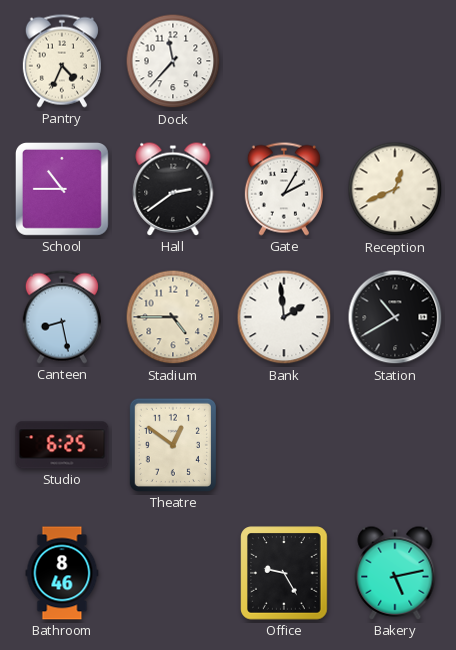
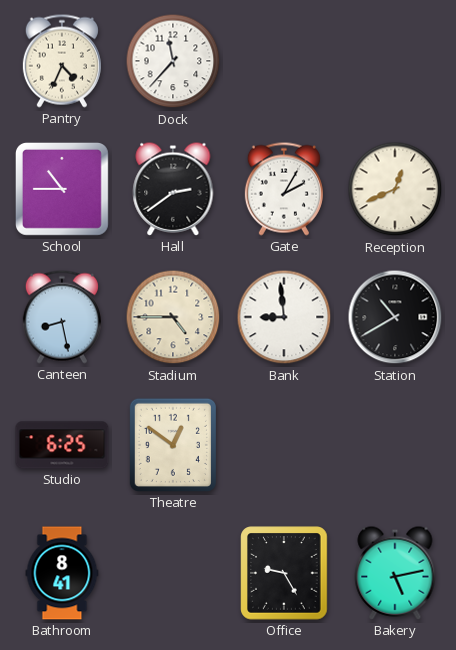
Bank: 1:59 -> 8:59
Bathroom: 8:46 -> 8:41
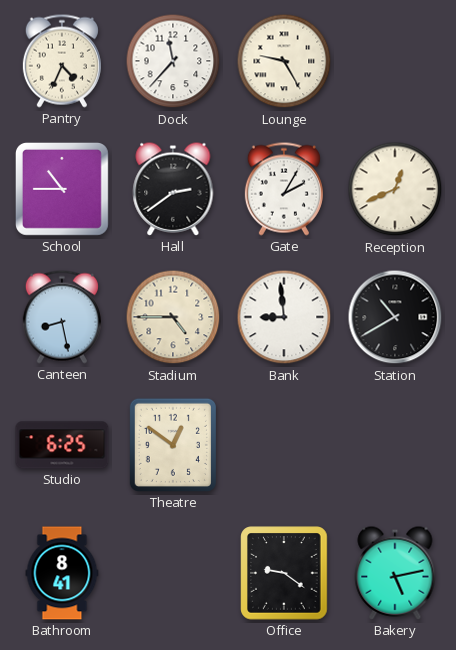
Lounge: none -> 9:25
Office: 9:25 -> 9:21
